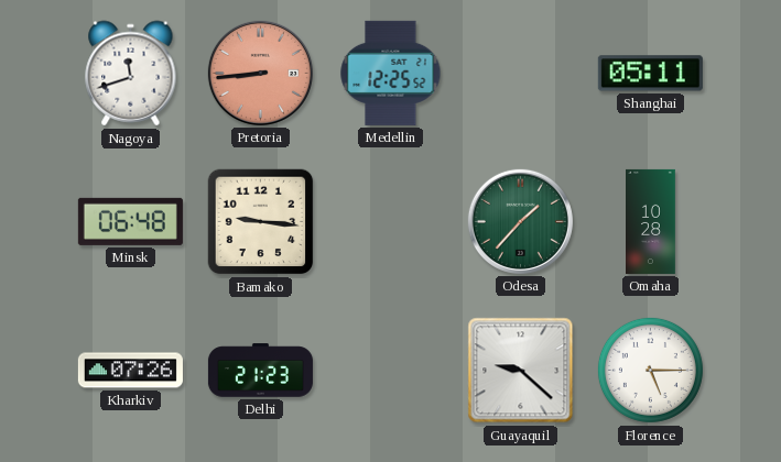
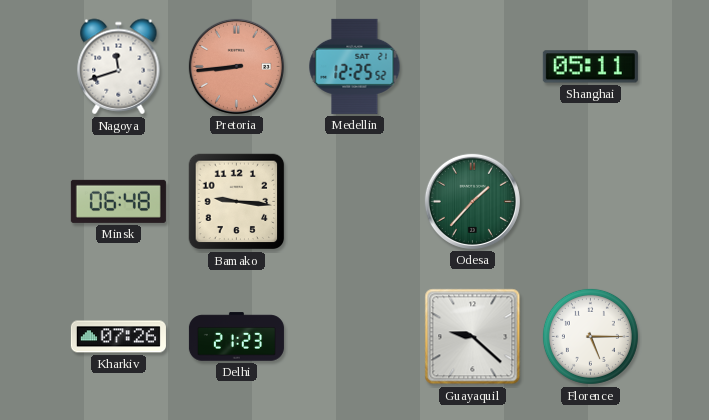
Omaha: 10:28 -> none
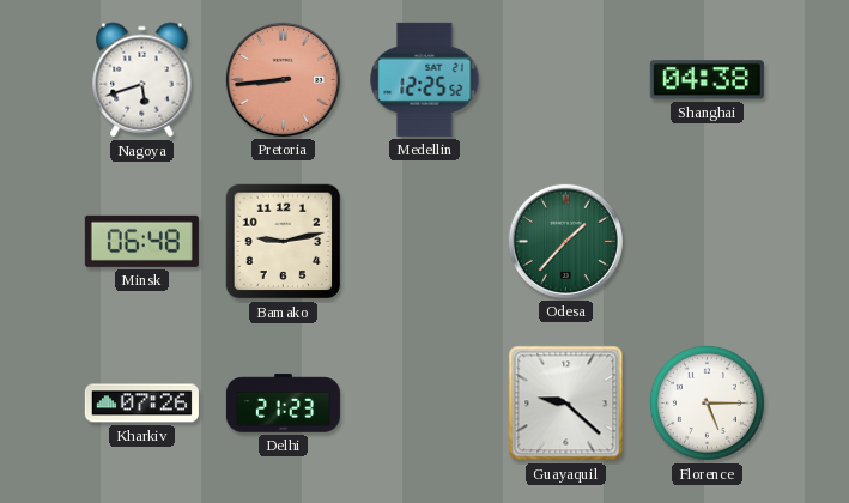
Nagoya: 11:42 -> 5:42
Shanghai: 05:11 -> 04:38
Bamako: 9:16 -> 9:13
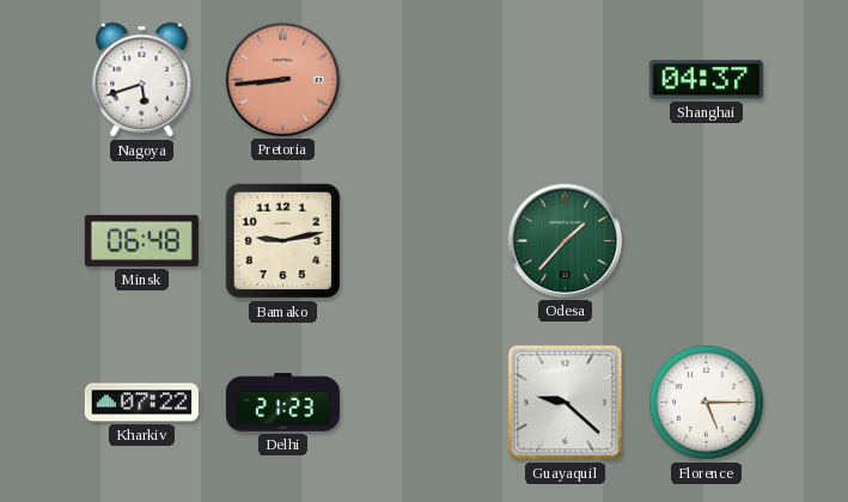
Medellin: 12:25 -> none
Shanghai: 04:38 -> 04:37
Kharkiv: 07:26 -> 07:22
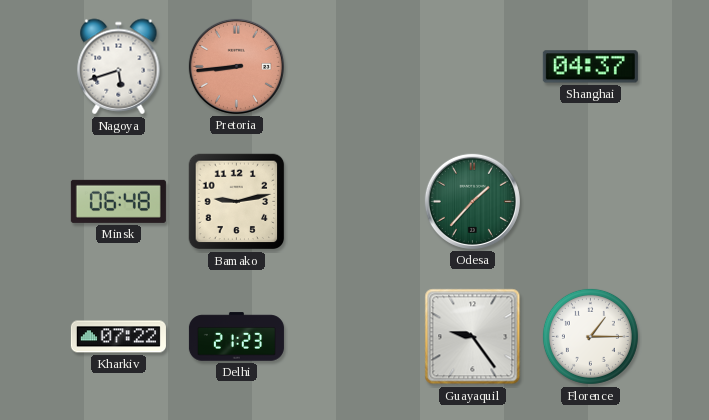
Guayaquil: 9:22 -> 9:24
Florence: 5:15 -> 1:15
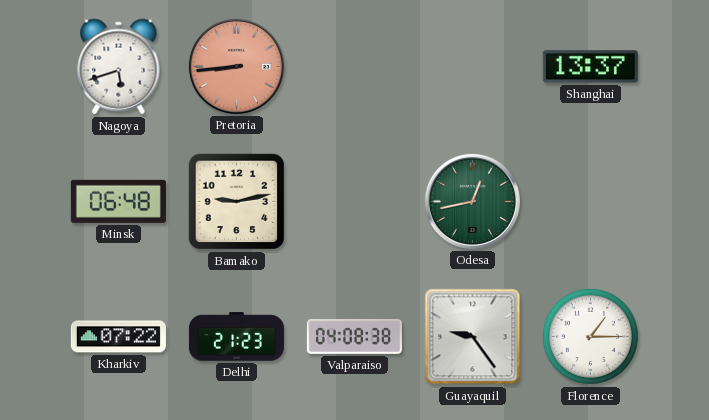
Shanghai: 04:37 -> 13:37
Odesa: 1:37 -> 12:43
Valparaiso: none -> 04:08
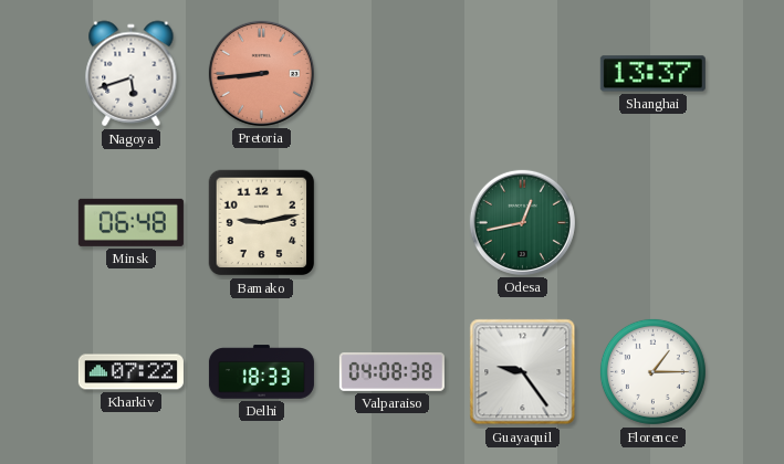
Delhi: 21:23 -> 18:33
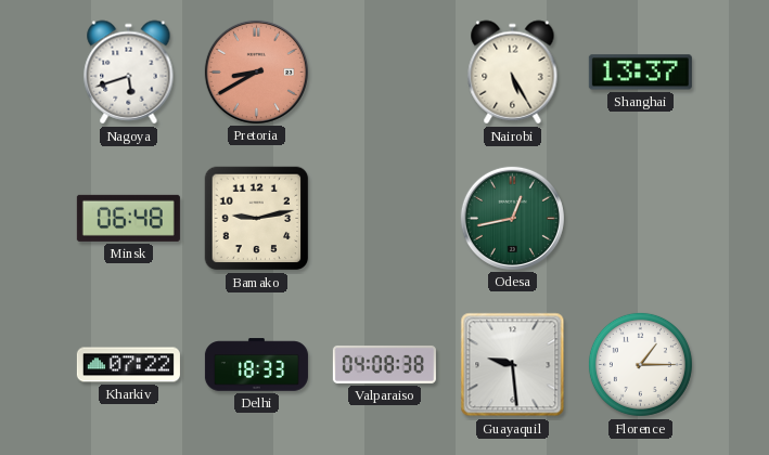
Pretoria: 8:44 -> 8:40
Nairobi: none -> 5:25
Guayaquil: 9:24 -> 9:29
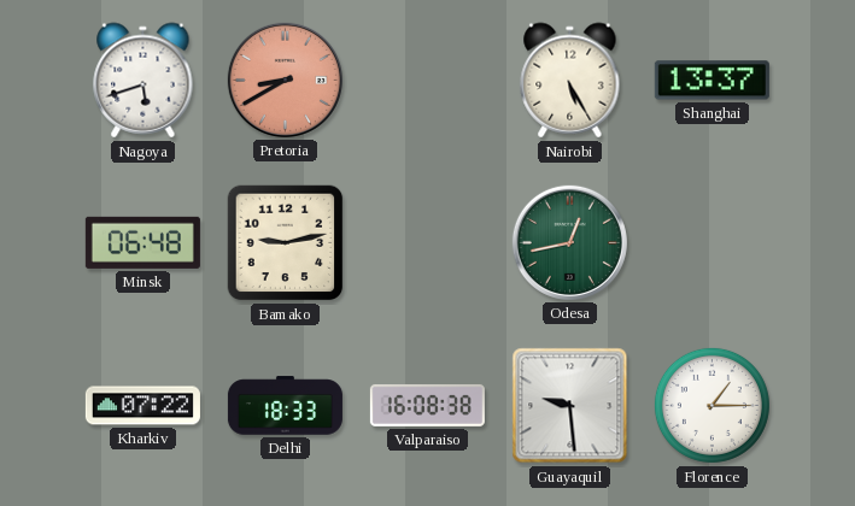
Valparaiso: 04:08 -> 16:08
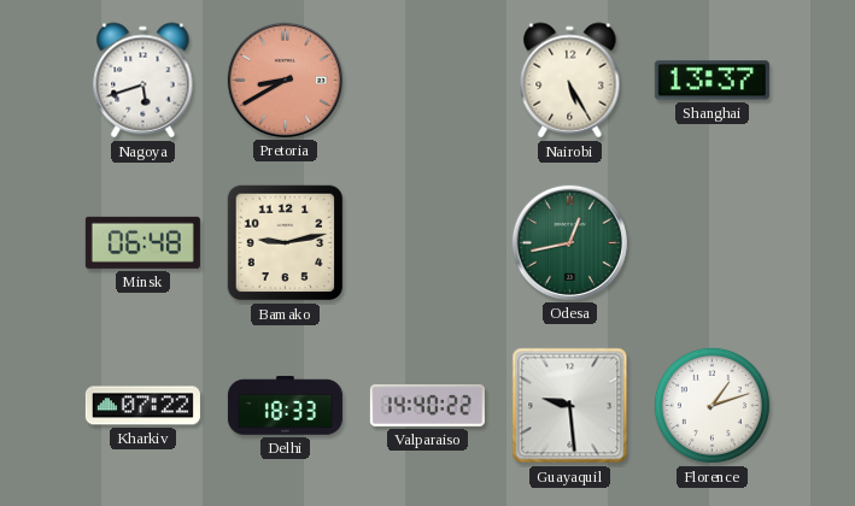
Valparaiso: 16:08 -> 14:40
Florence: 1:15 -> 1:12
